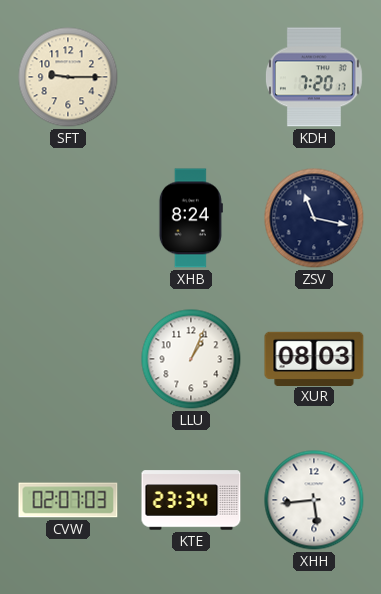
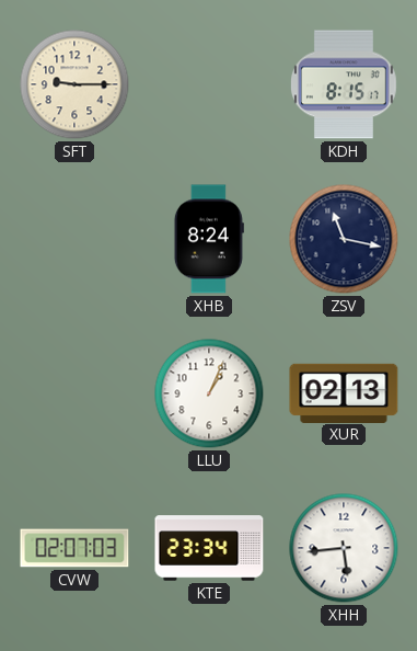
KDH: 7:20 -> 8:15
XUR: 08:03 -> 02:13
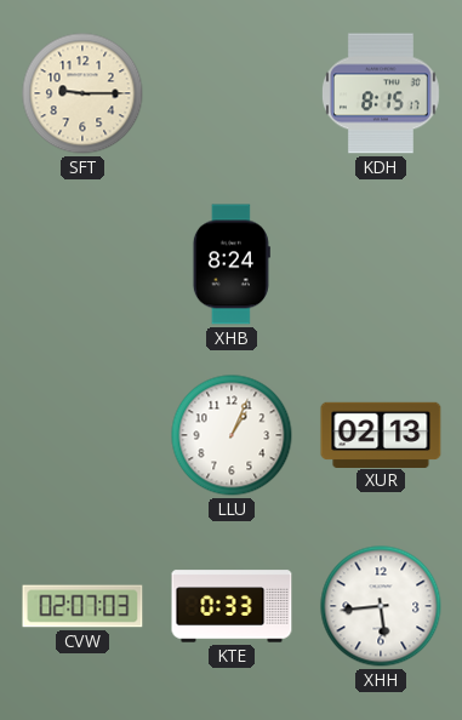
ZSV: 11:17 -> none
KTE: 23:34 -> 0:33
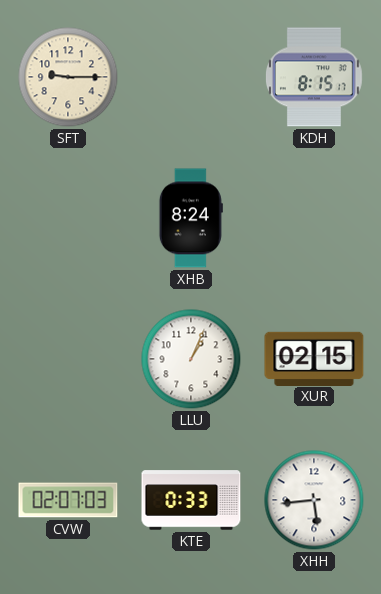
XUR: 02:13 -> 02:15
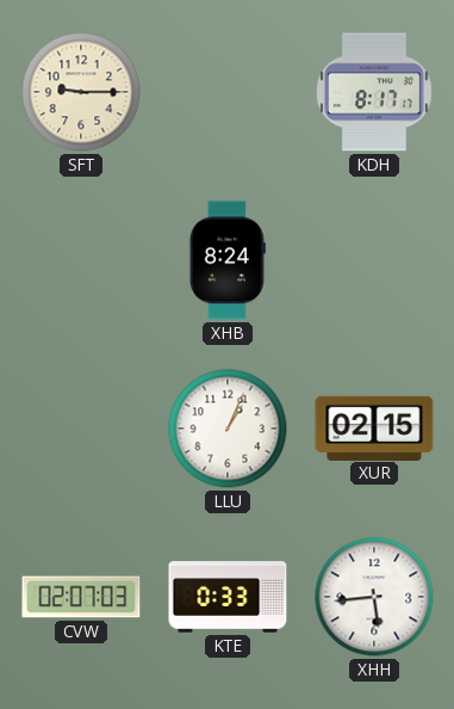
KDH: 8:15 -> 8:17
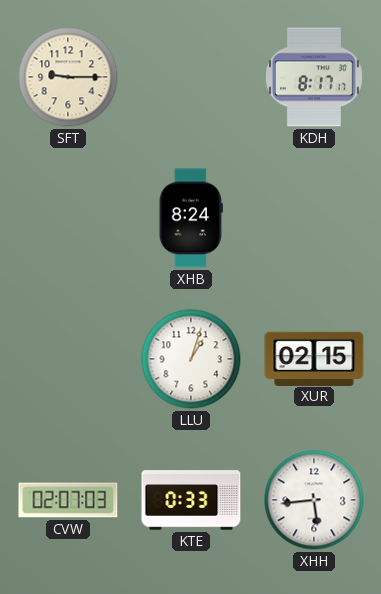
LLU: 1:04 -> 1:03
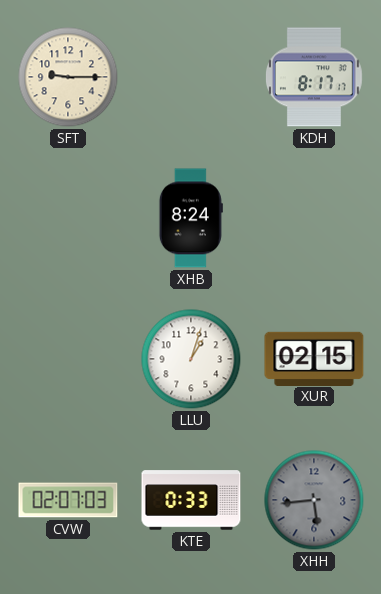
XHH dial: white -> grey
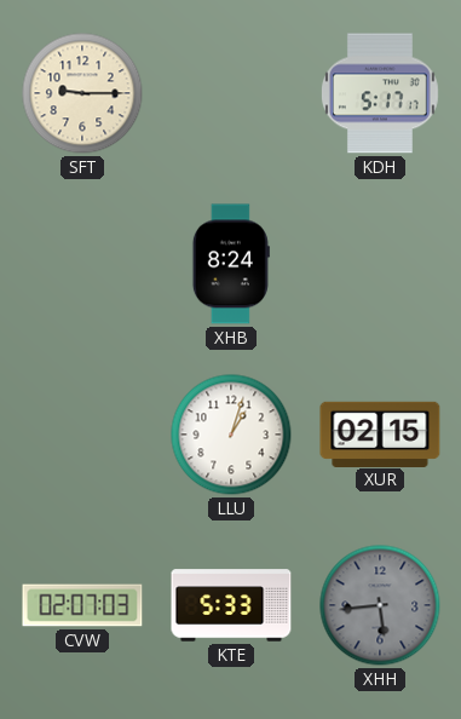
KDH: 8:17 -> 5:17
KTE: 0:33 -> 5:33
